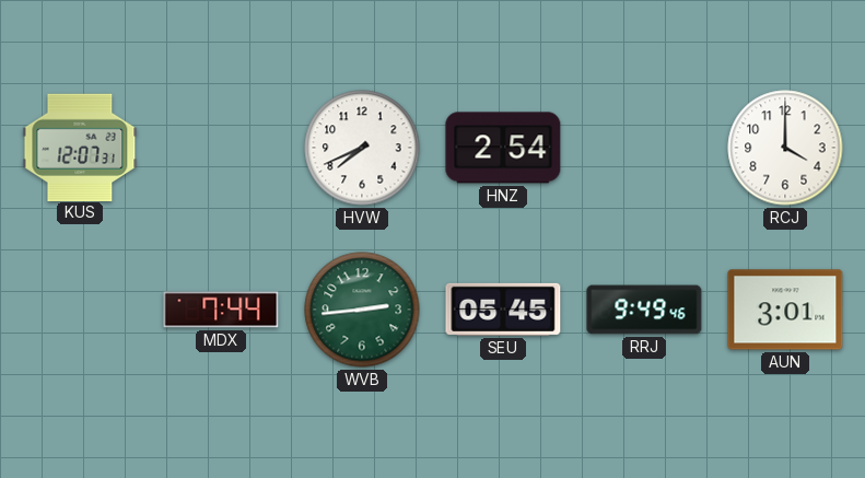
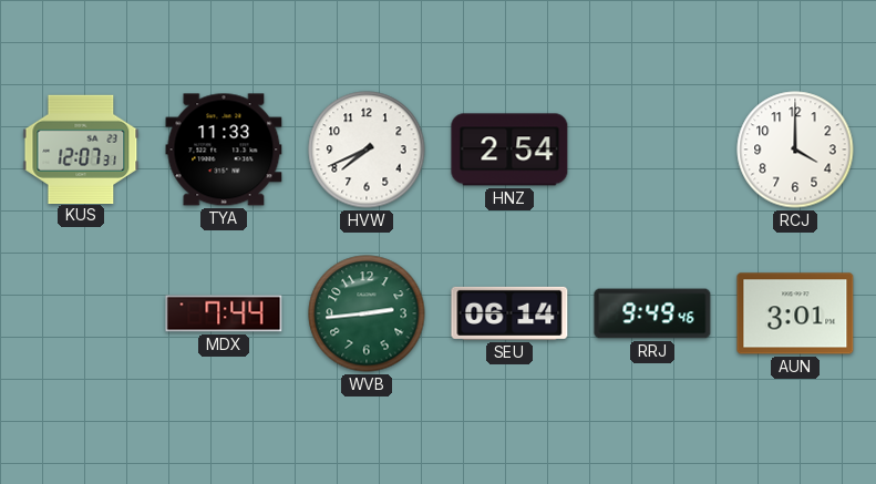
TYA: none -> 11:33
SEU: 05:45 -> 06:14
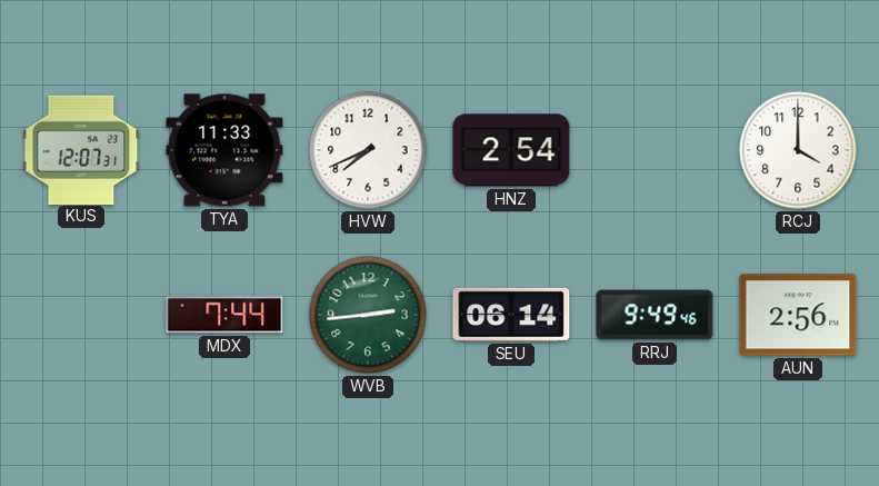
AUN: 3:01 -> 2:56
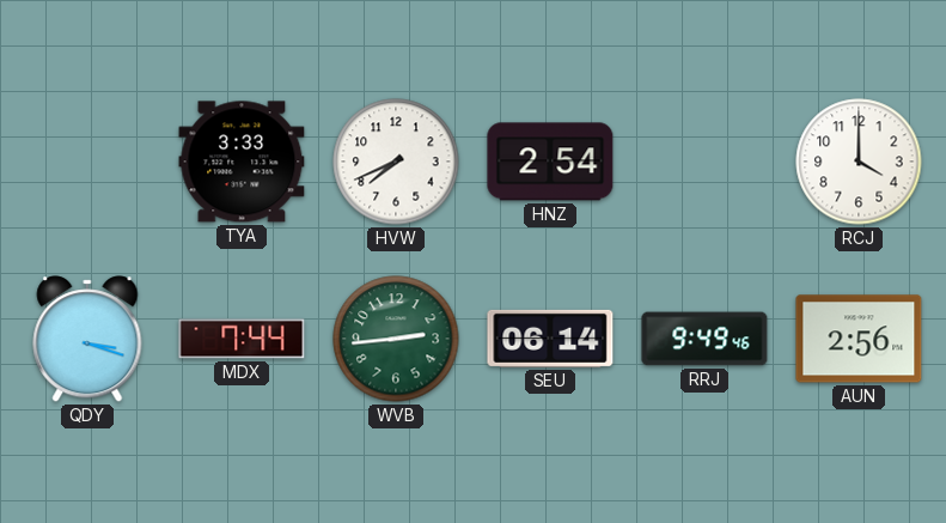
KUS: 12:07 -> none
TYA: 11:33 -> 3:33
QDY: none -> 3:18
